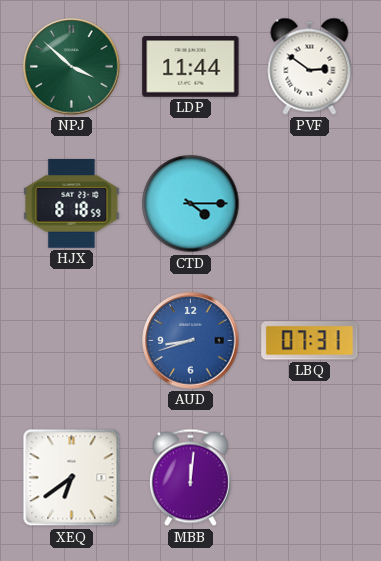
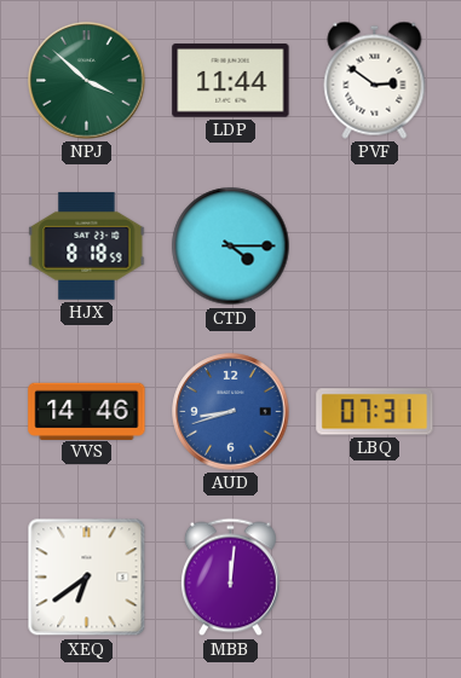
VVS: none -> 14:46
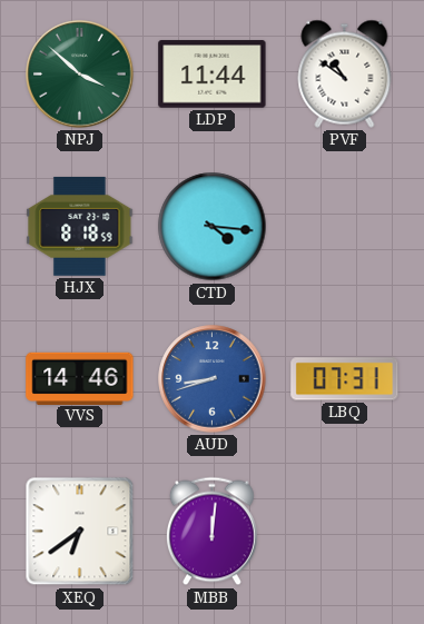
PVF: 2:51 -> 10:51
CTD: 4:15 -> 4:16
